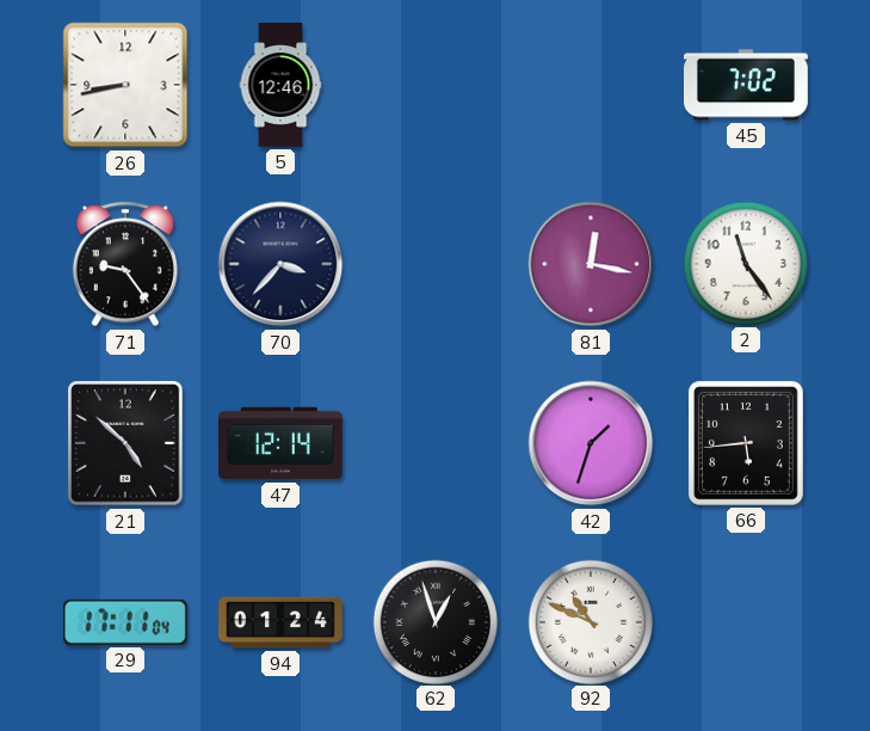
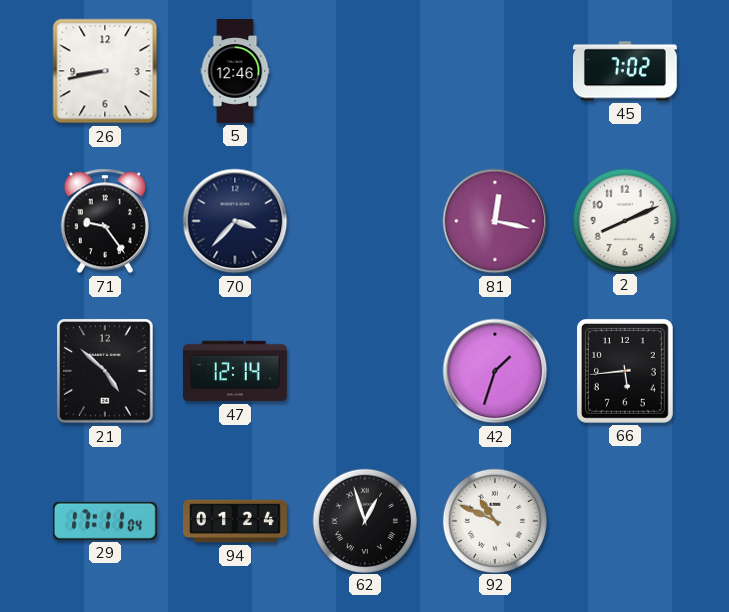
2: 11:24 -> 8:11
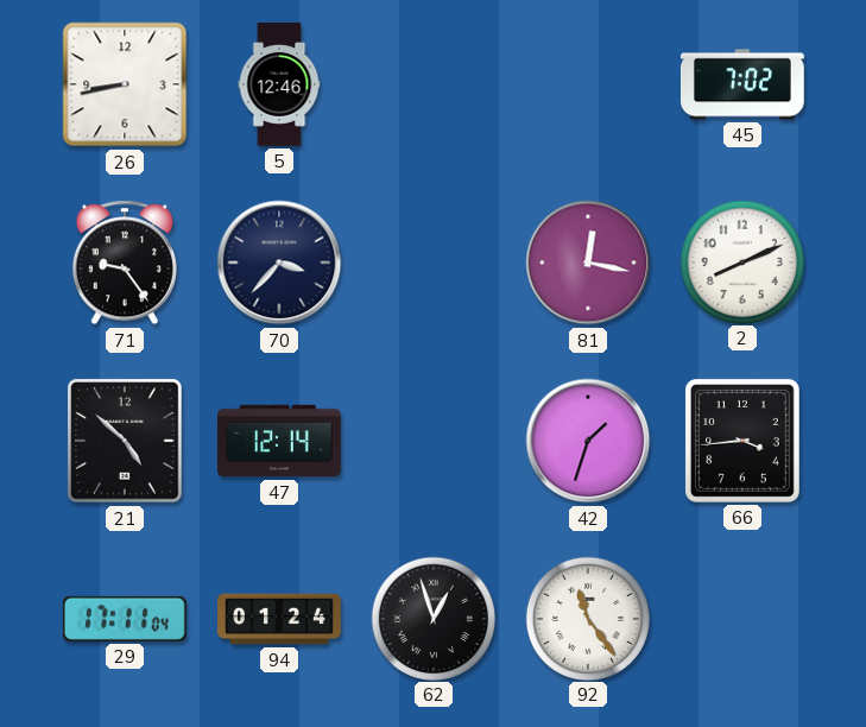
66: 5:44 -> 3:44
92: 10:49 -> 11:24
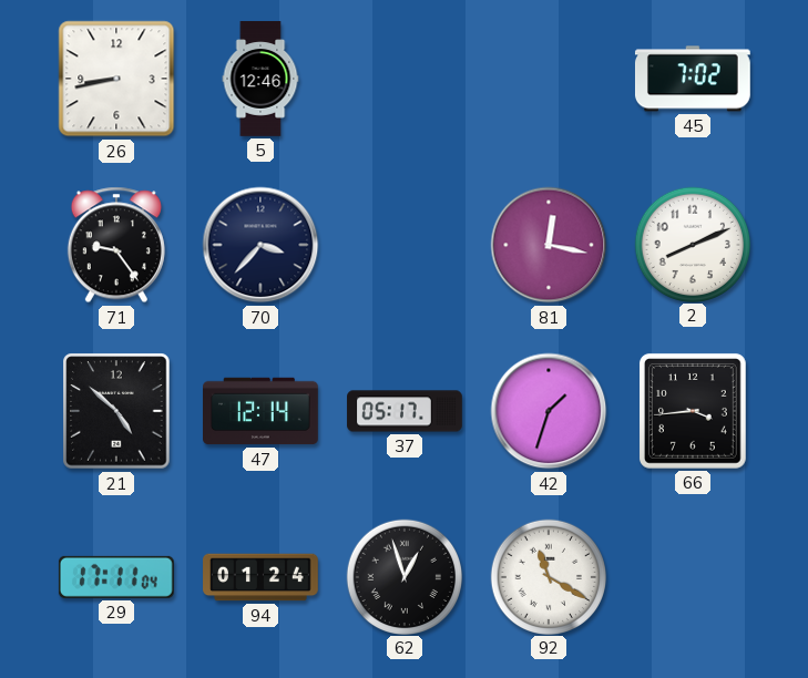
37: none -> 05:17
92: 11:24 -> 11:20
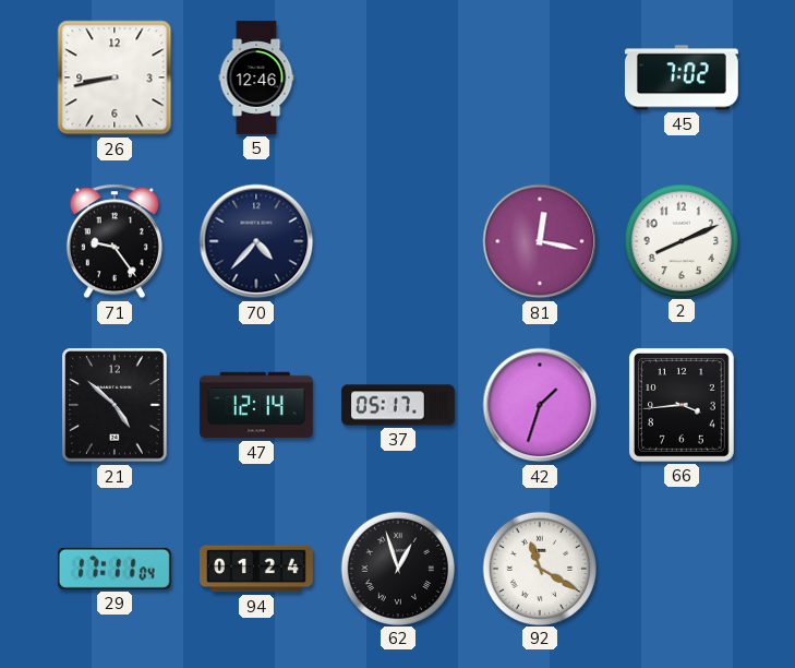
70: 3:37 -> 4:37
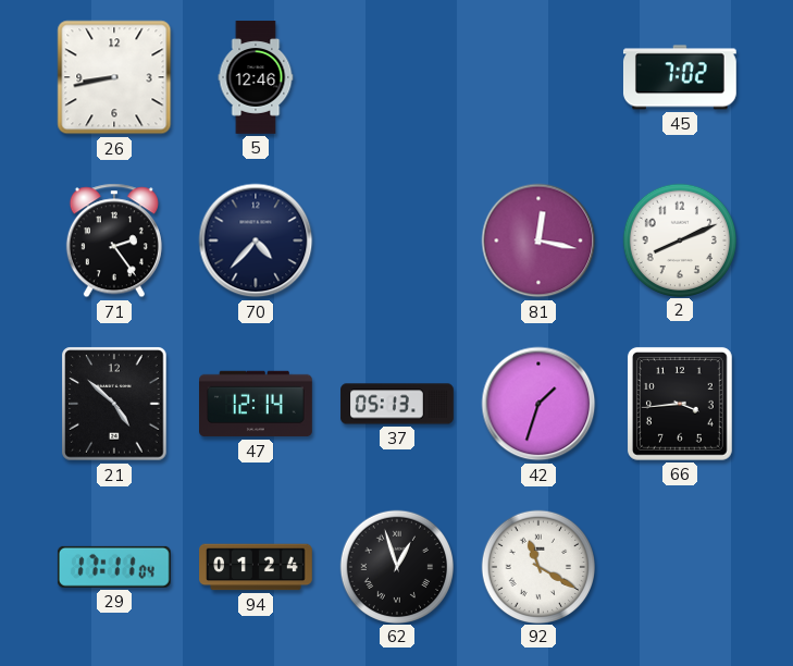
71: 9:24 -> 2:24
37: 05:17 -> 05:13
